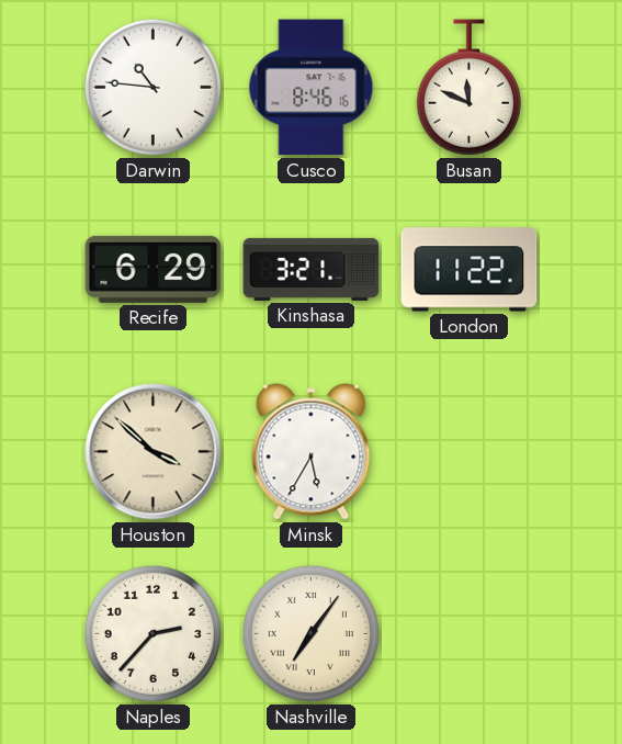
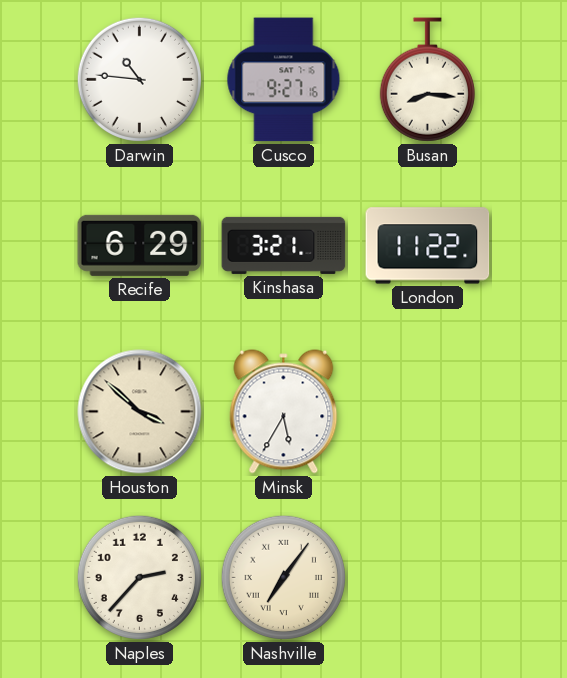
Cusco: 8:46 -> 9:27
Busan: 11:49 -> 8:16
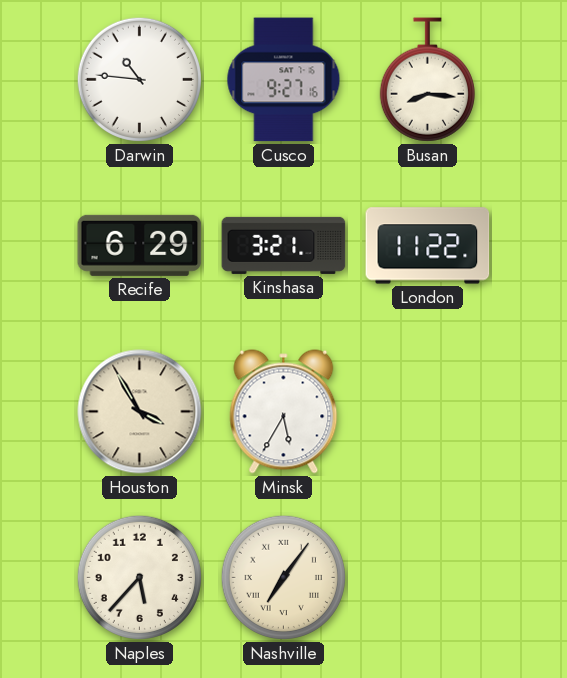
Houston: 3:52 -> 3:55
Naples: 2:37 -> 5:37
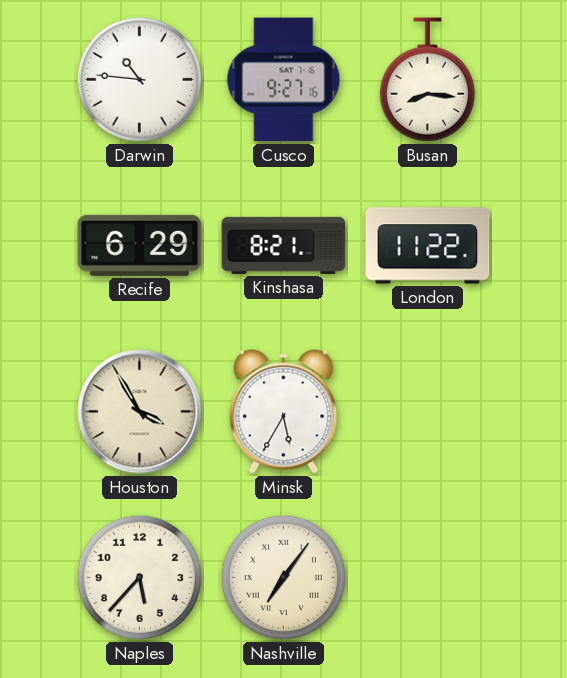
Kinshasa: 3:21 -> 8:21
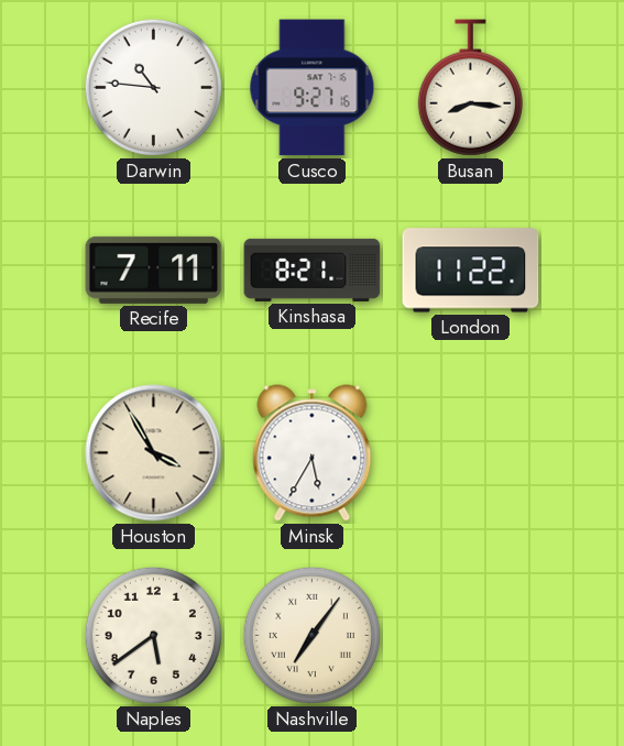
Recife: 6:29 -> 7:11
Naples: 5:37 -> 5:39
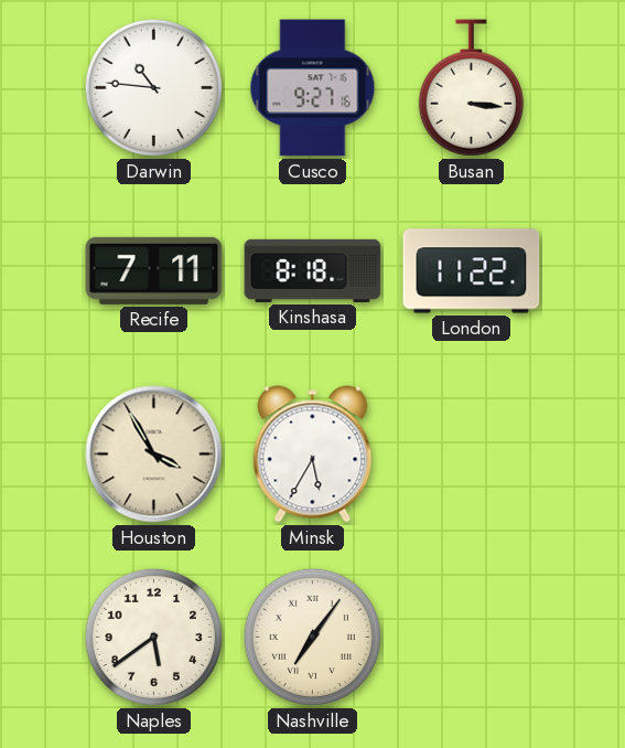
Busan: 8:16 -> 3:16
Kinshasa: 8:21 -> 8:18
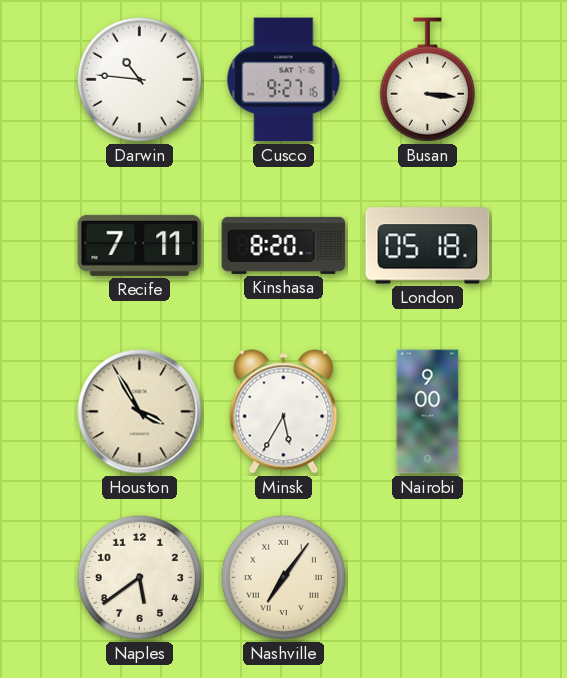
Kinshasa: 8:18 -> 8:20
London: 11:22 -> 05:18
Nairobi: none -> 9:00
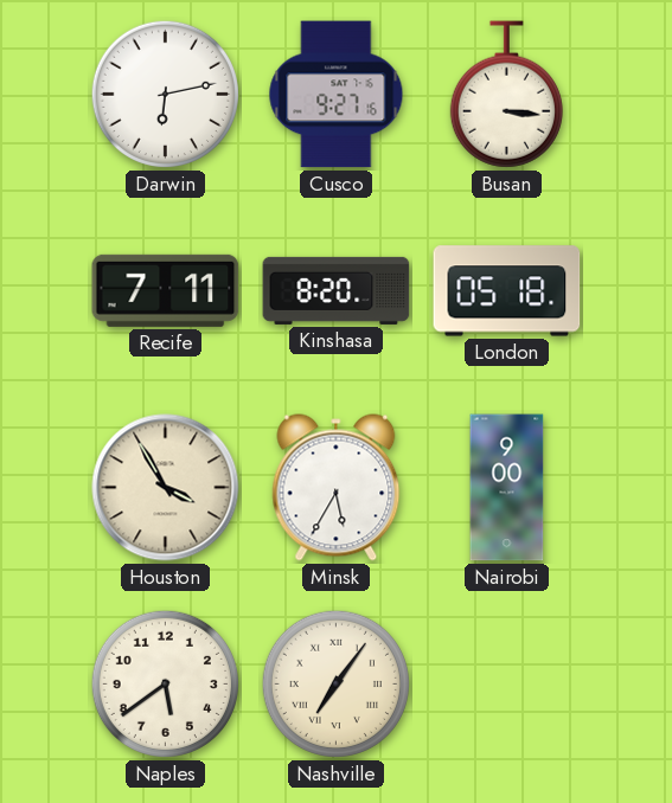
Darwin: 10:46 -> 6:13
